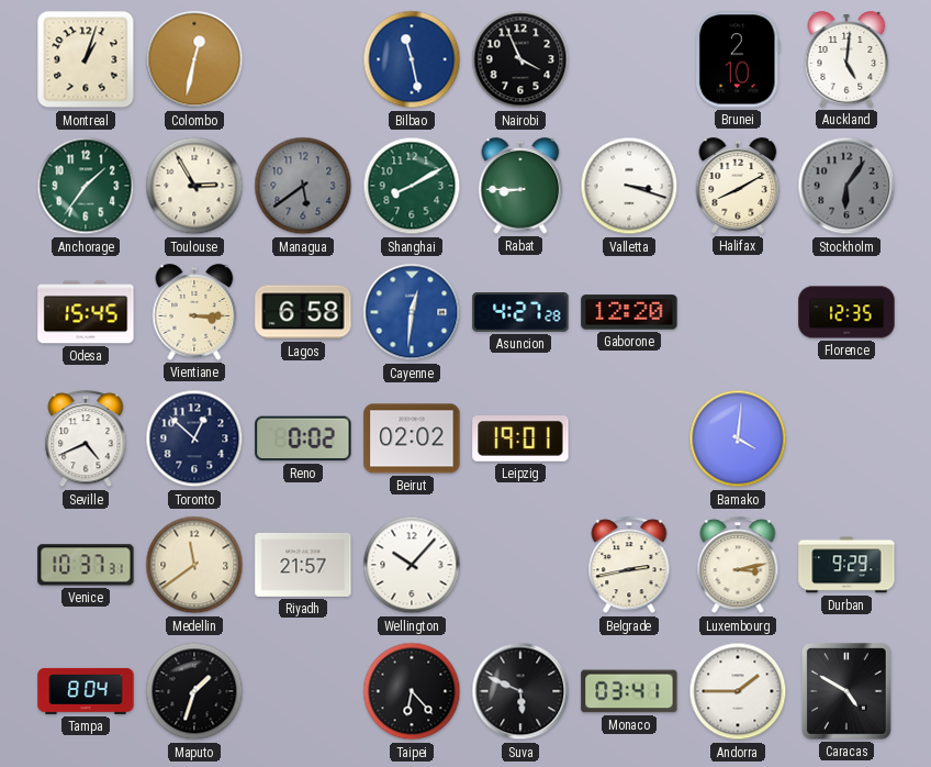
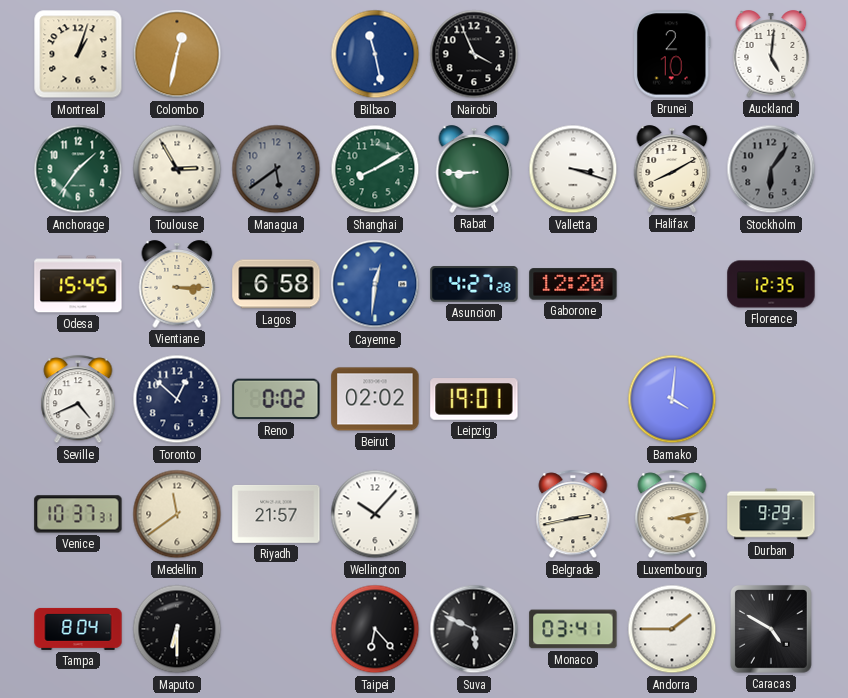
Maputo: 1:33 -> 6:30
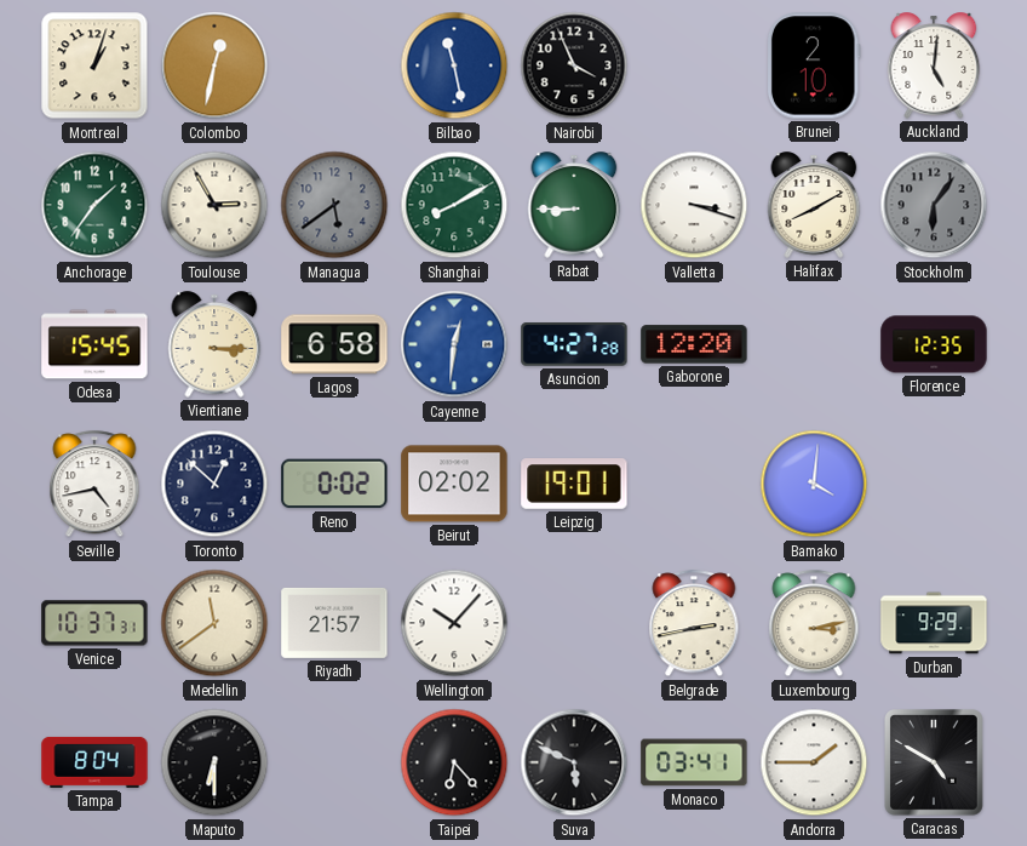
Seville: 4:41 -> 4:43
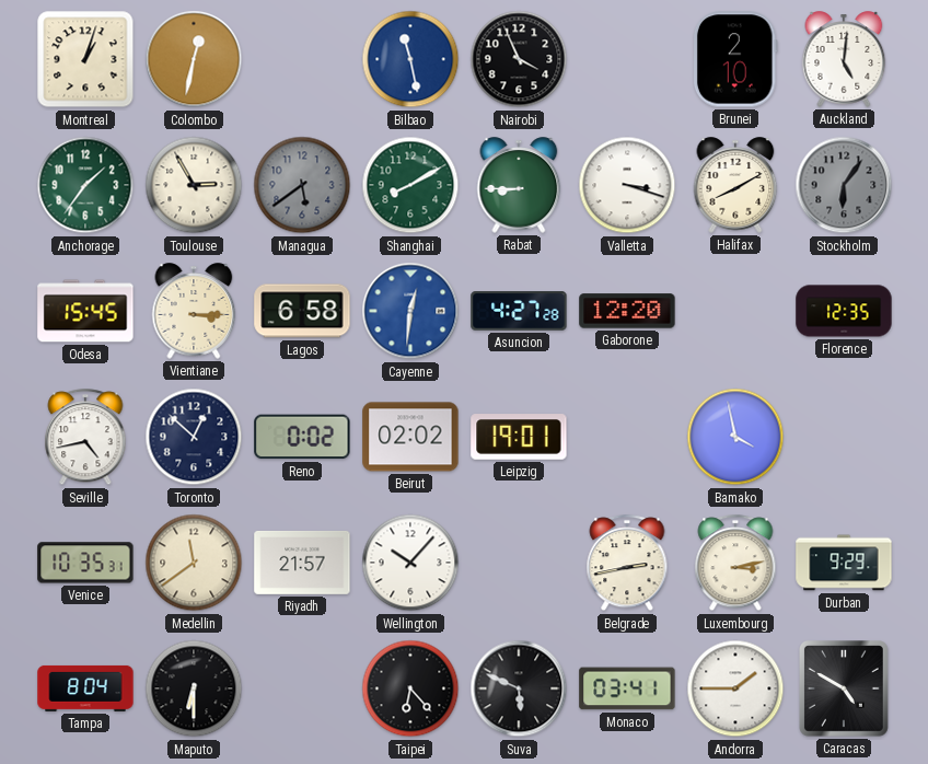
Bamako: 4:01 -> 3:58
Venice: 10:37 -> 10:35
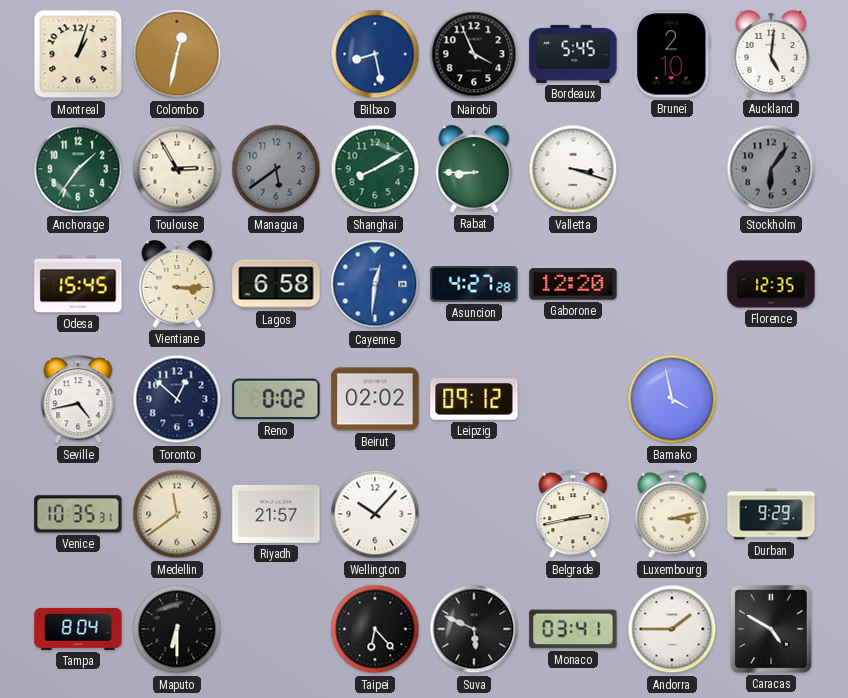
Bilbao: 11:28 -> 8:28
Bordeaux: none -> 5:45
Halifax: 8:10 -> none
Leipzig: 19:01 -> 09:12
